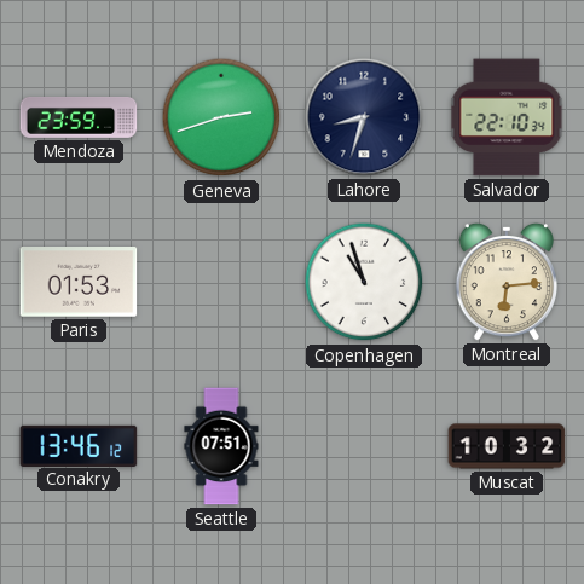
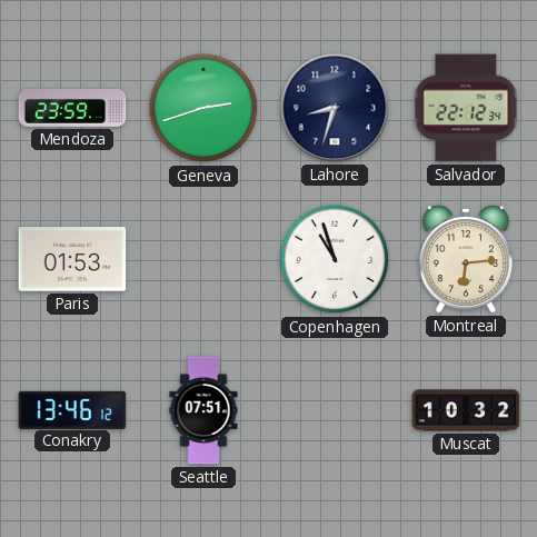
Salvador: 22:10 -> 22:12
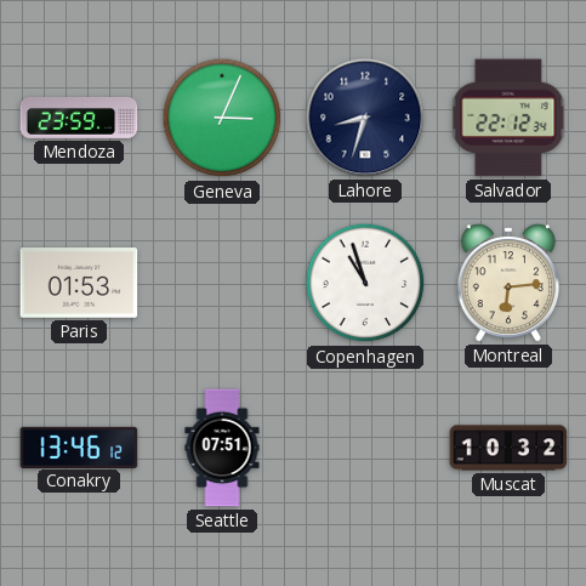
Geneva: 2:42 -> 3:04
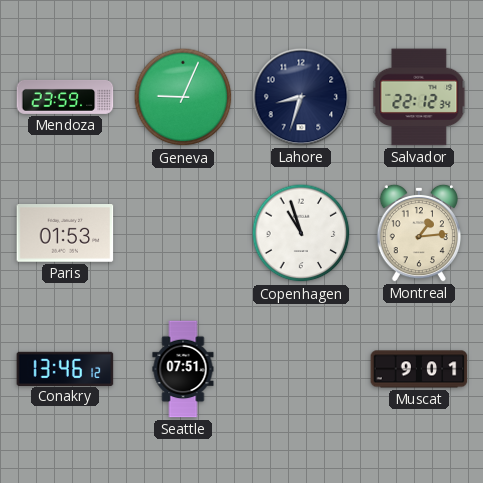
Geneva: 3:04 -> 9:04
Montreal: 6:14 -> 1:14
Muscat: 10:32 -> 9:01
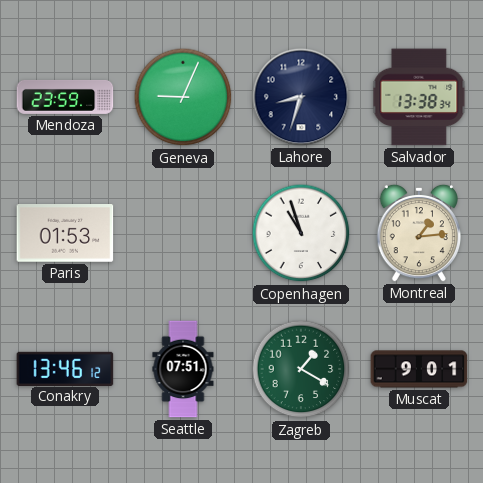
Salvador: 22:12 -> 13:38
Zagreb: none -> 1:20
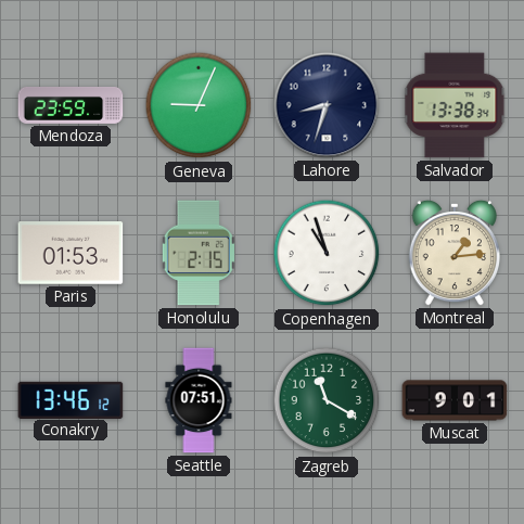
Honolulu: none -> 2:15
Zagreb: 1:20 -> 11:20
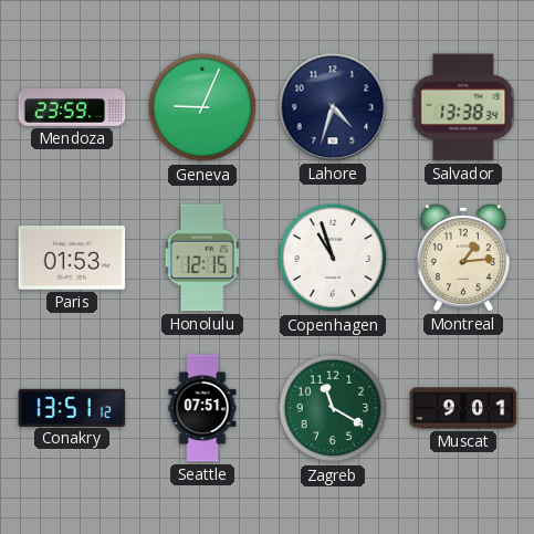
Lahore: 8:33 -> 4:33
Honolulu: 2:15 -> 12:15
Conakry: 13:46 -> 13:51
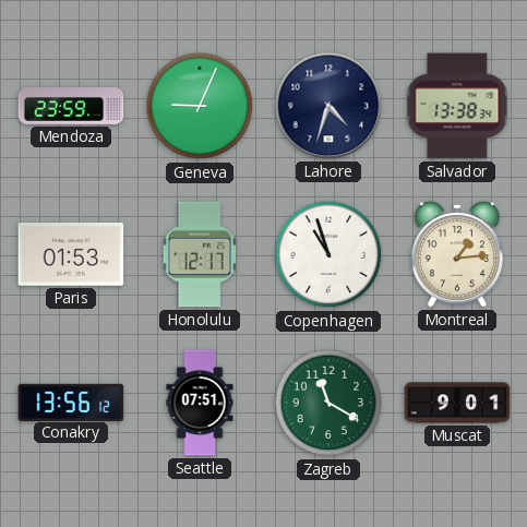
Honolulu: 12:15 -> 12:17
Conakry: 13:51 -> 13:56
